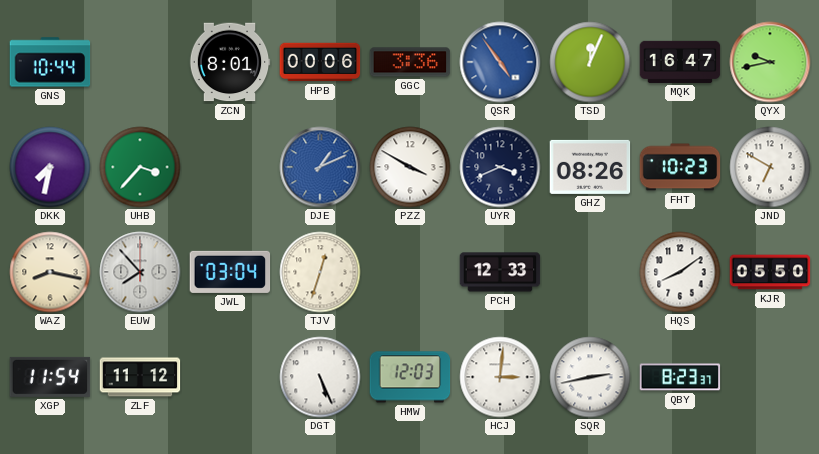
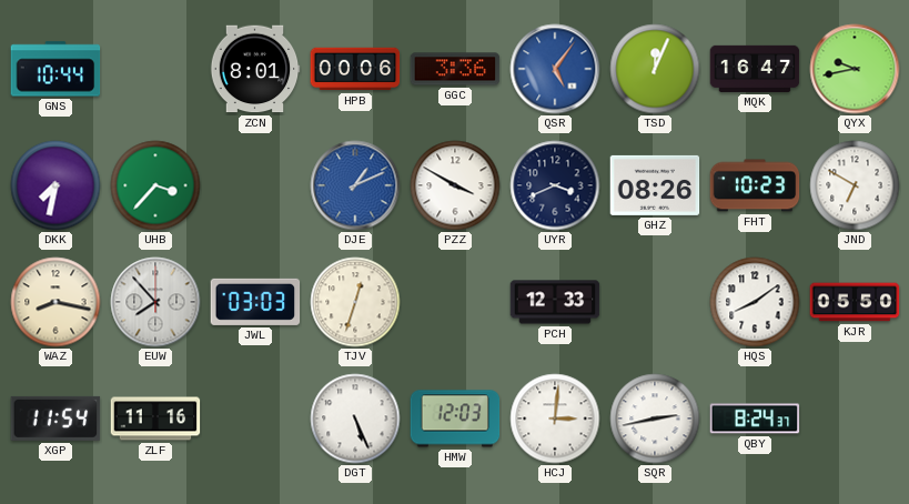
QSR: 4:54 -> 5:06
JWL: 03:04 -> 03:03
ZLF: 11:12 -> 11:16
QBY: 8:23 -> 8:24
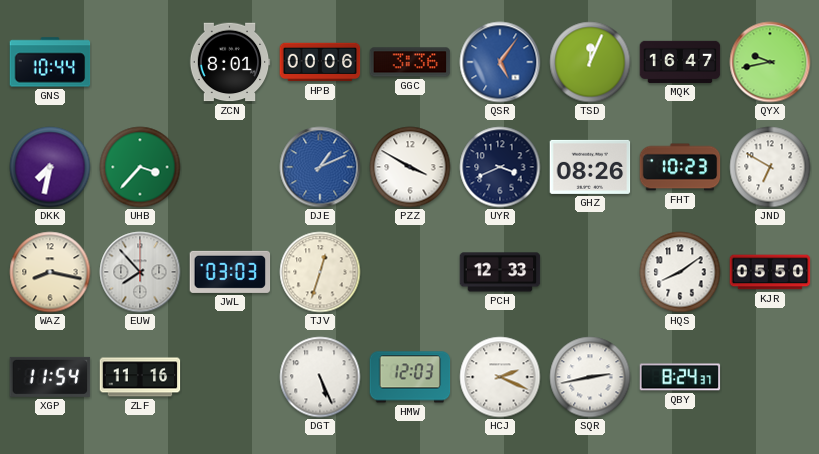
HCJ: 3:01 -> 2:19
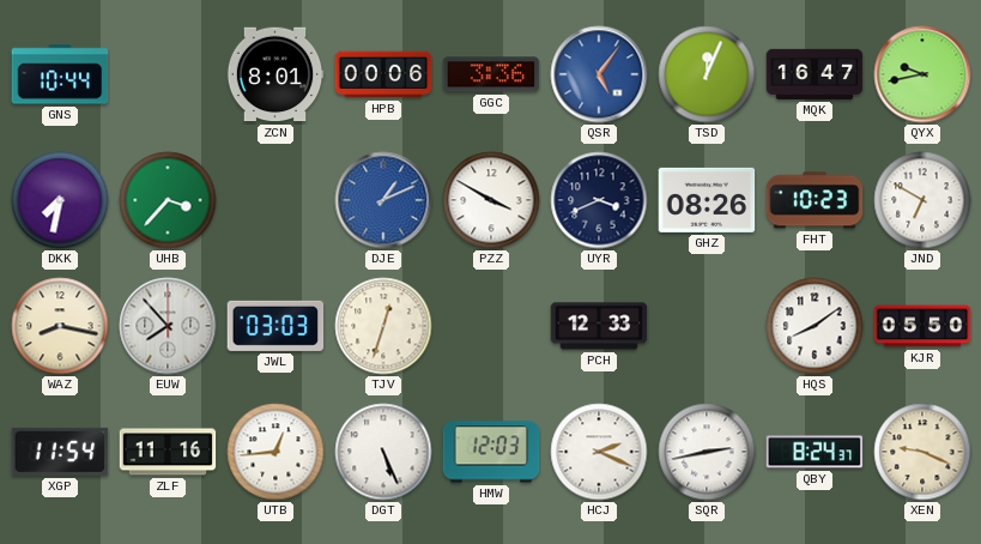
UTB: none -> 12:44
XEN: none -> 9:19
